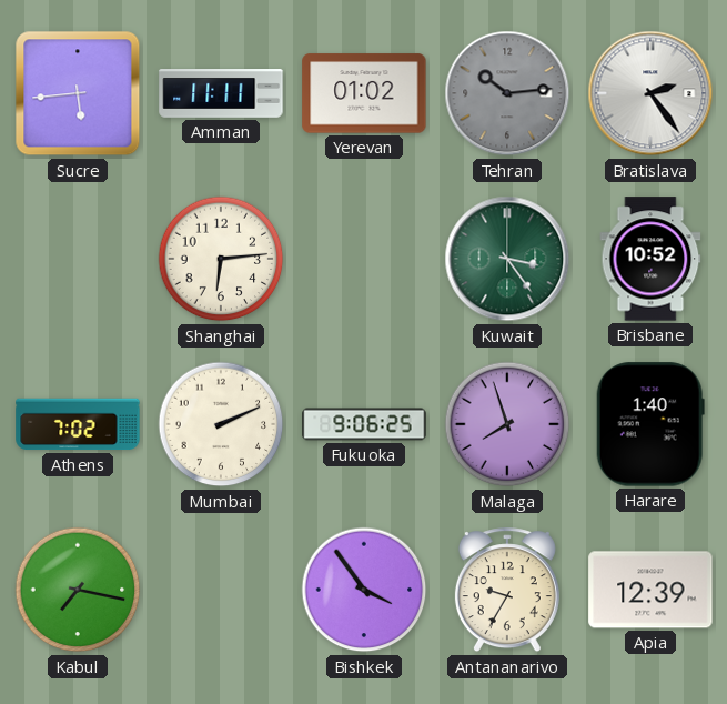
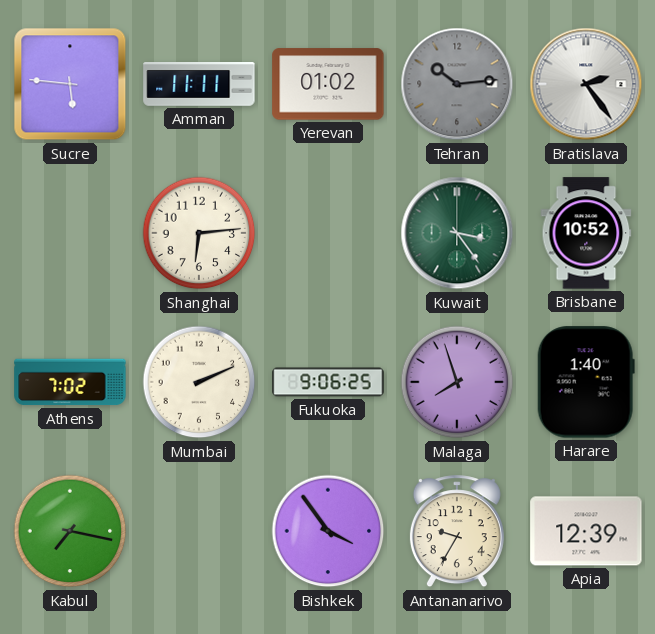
Sucre: 5:44 -> 5:46
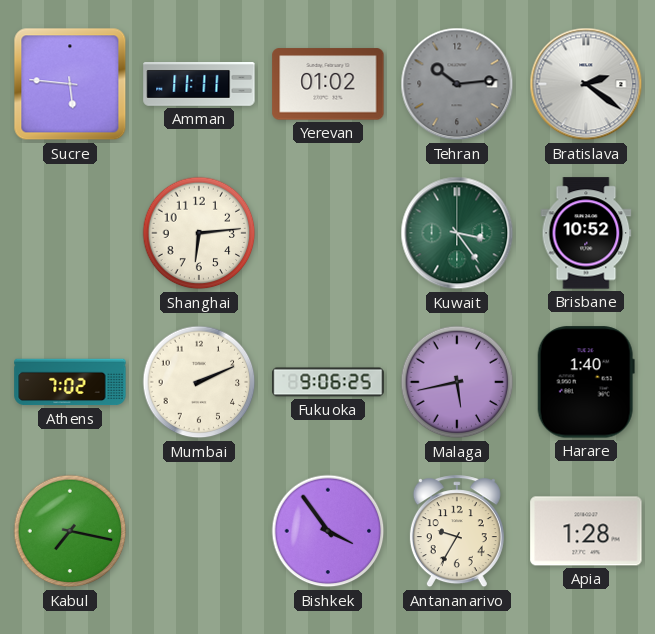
Bratislava: 2:24 -> 2:21
Malaga: 7:57 -> 5:43
Apia: 12:39 -> 1:28
